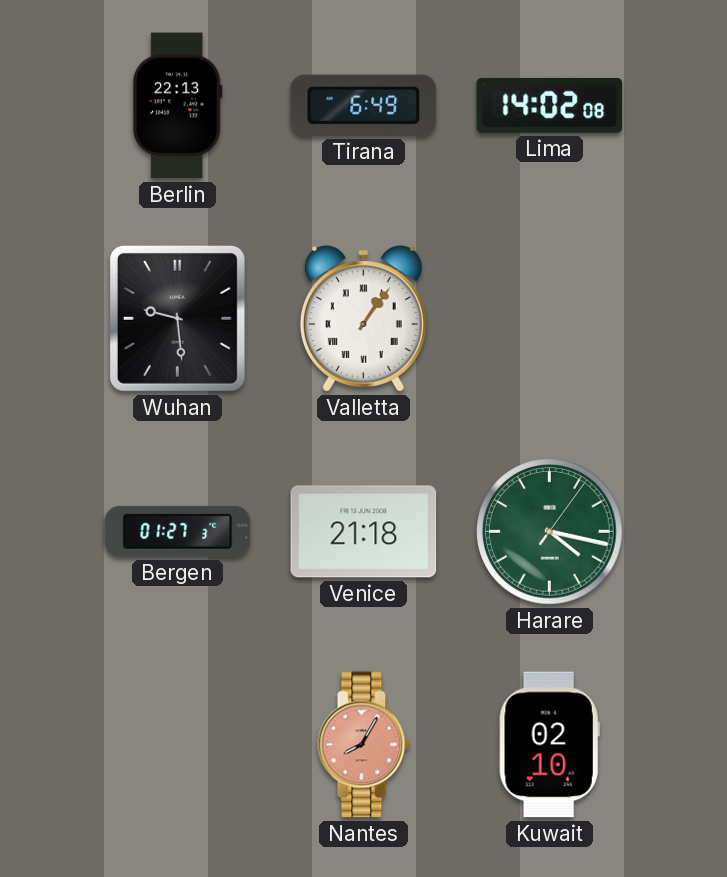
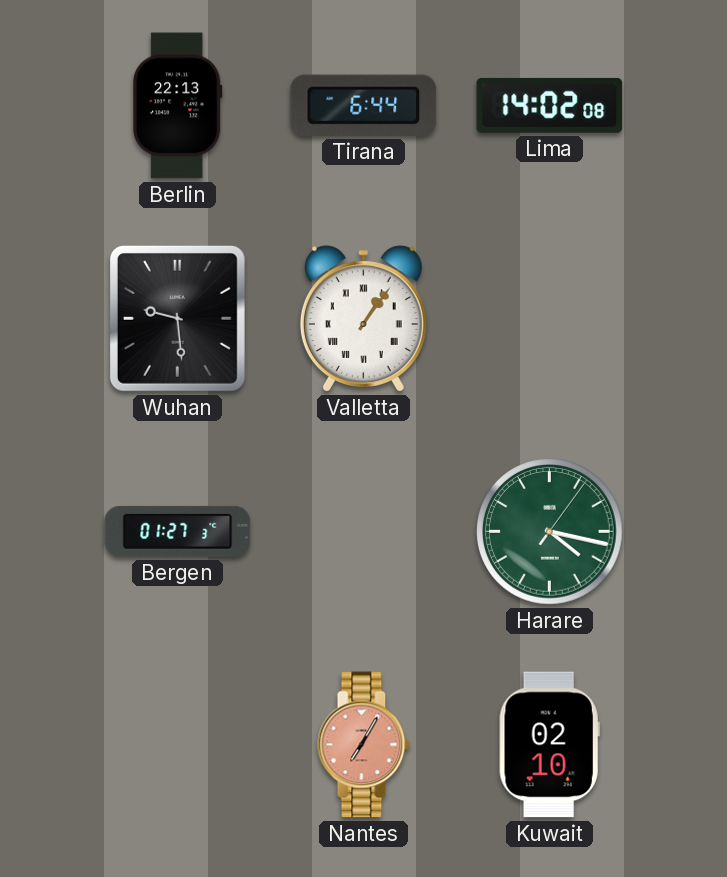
Tirana: 6:49 -> 6:44
Venice: 21:18 -> none
Nantes: 8:05 -> 7:05
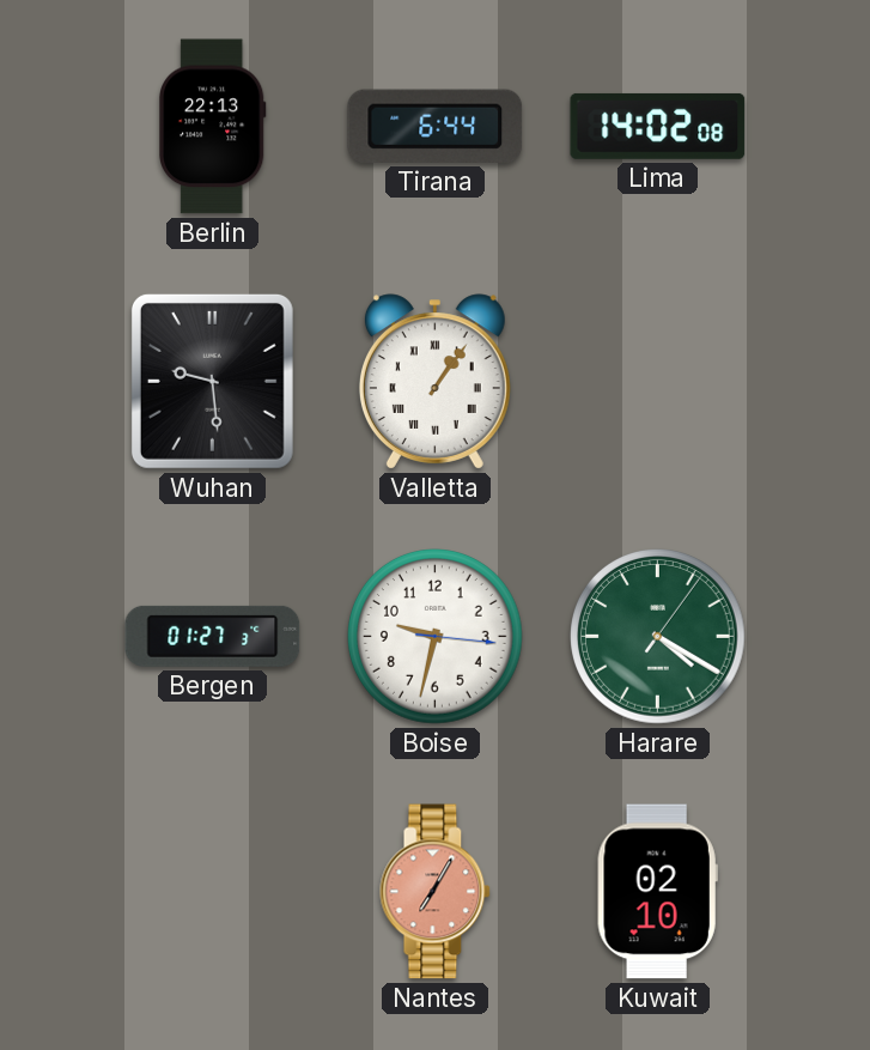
Boise: none -> 9:32
Harare: 4:17 -> 4:20
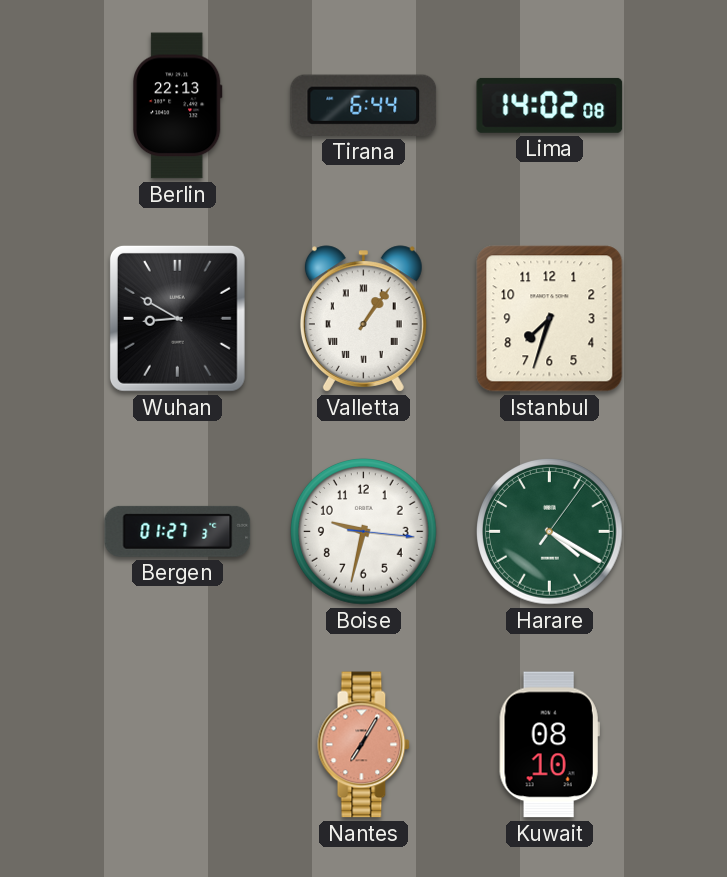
Wuhan: 9:29 -> 8:50
Istanbul: none -> 7:33
Kuwait: 02:10 -> 08:10
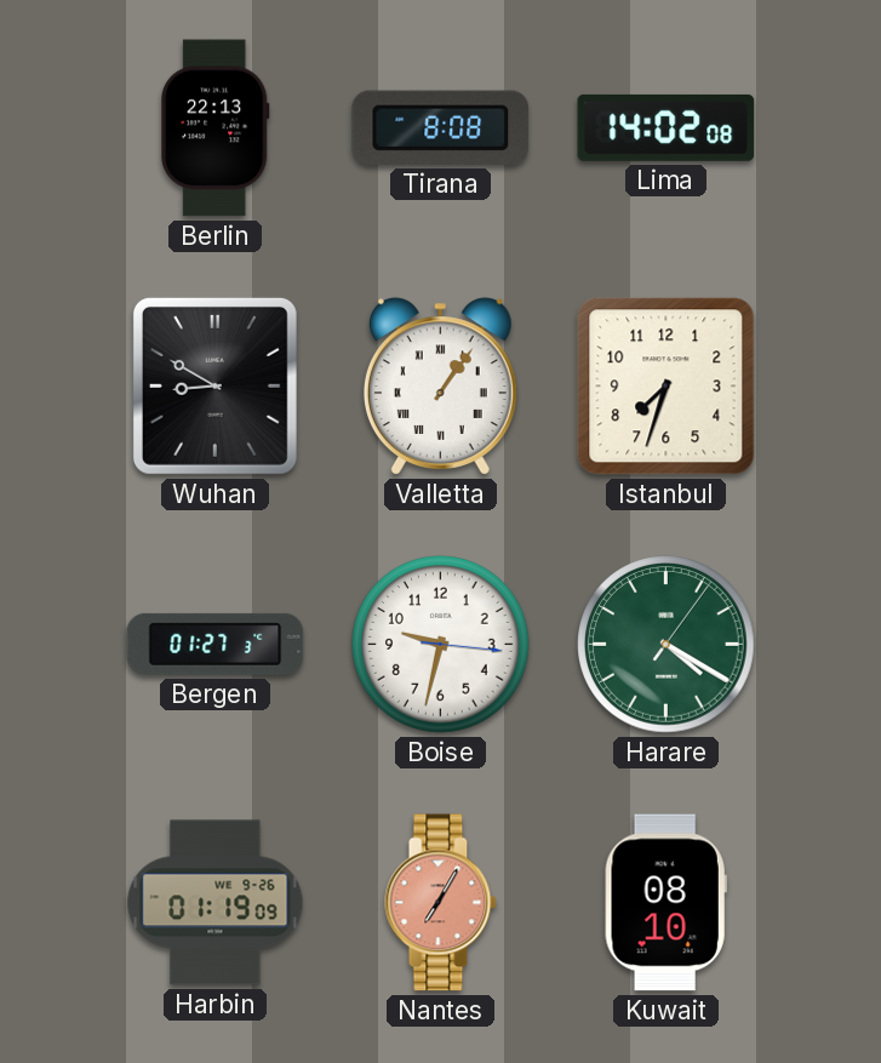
Tirana: 6:44 -> 8:08
Harbin: none -> 01:19
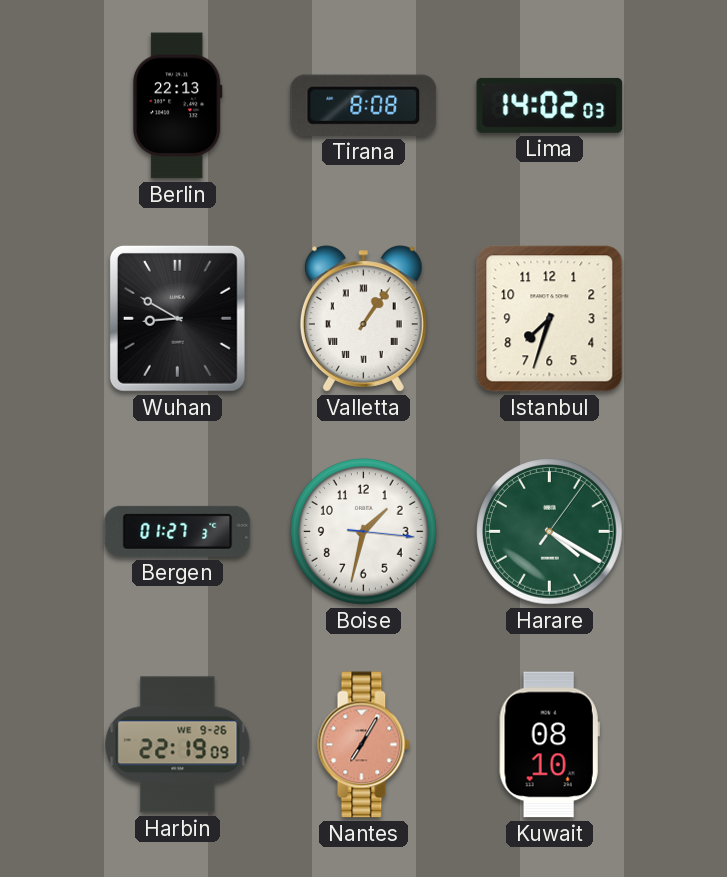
Lima: 14:02:08 -> 14:02:03
Boise: 9:32 -> 1:32
Harbin: 01:19 -> 22:19
